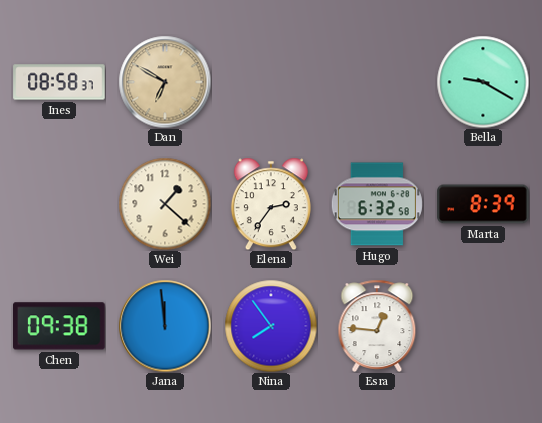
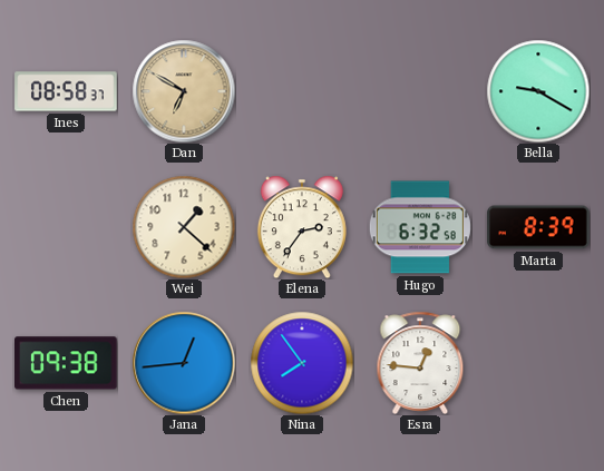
Jana: 11:59 -> 12:44
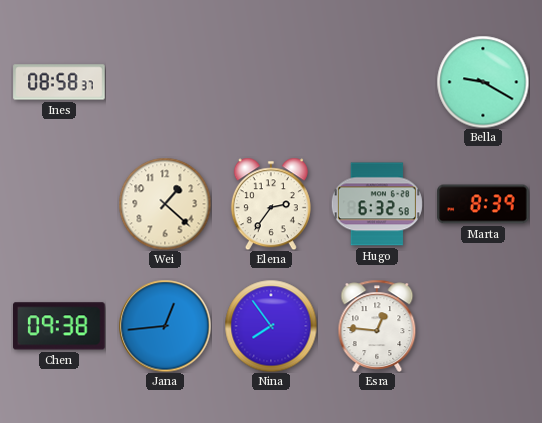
Dan: 6:50 -> none
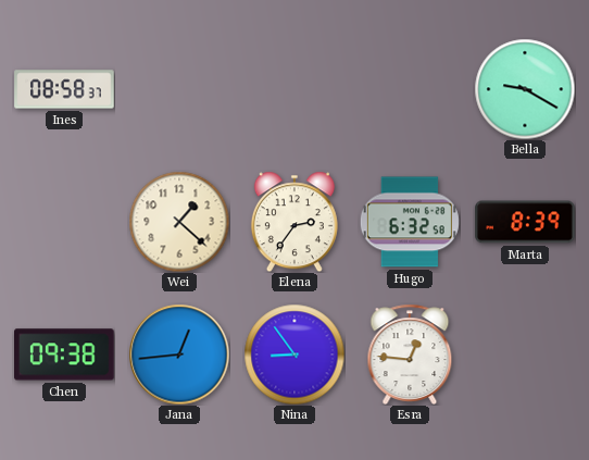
Nina: 7:54 -> 8:54
